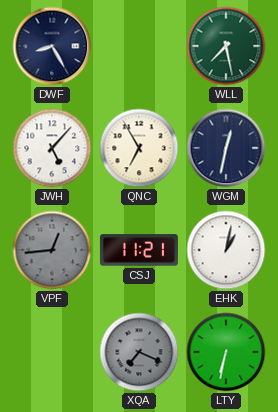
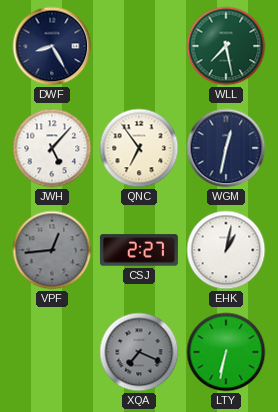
QNC: 6:55 -> 6:54
CSJ: 11:21 -> 2:27
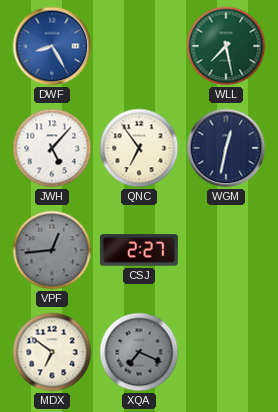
DWF dial: navy -> blue
EHK: 1:02 -> none
MDX: none -> 6:51
LTY: 6:32 -> none
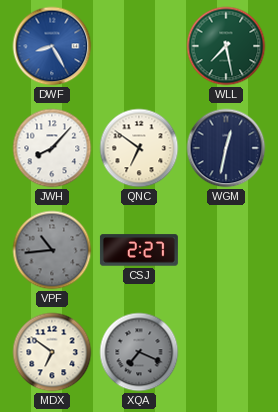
JWH: 5:07 -> 8:07
QNC: 6:54 -> 6:51
VPF: 12:44 -> 10:44
